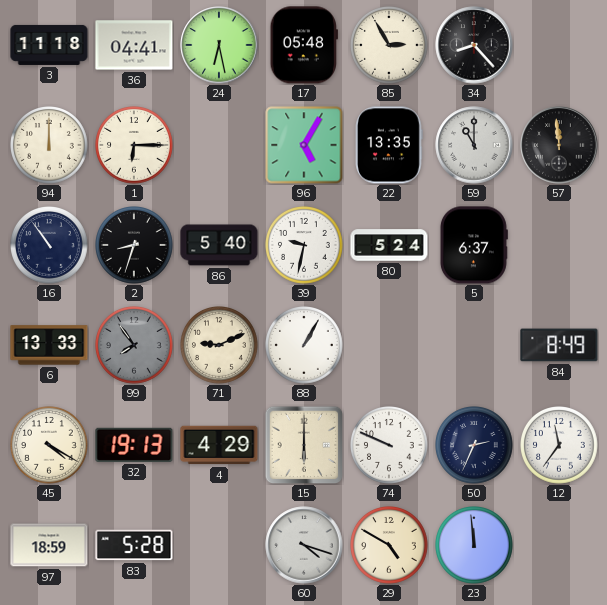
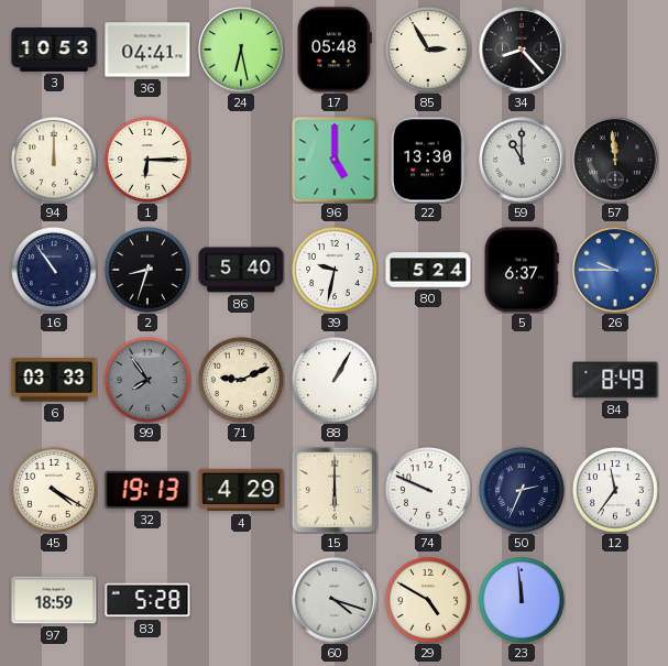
3: 11:18 -> 10:53
96: 5:05 -> 5:00
22: 13:35 -> 13:30
26: none -> 9:45
6: 13:33 -> 03:33
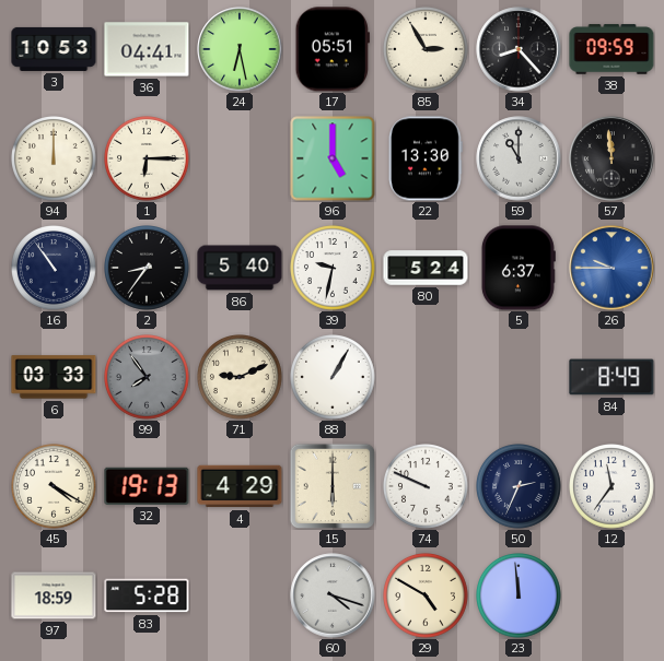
17: 05:48 -> 05:51
38: none -> 09:59
2: 8:33 -> 8:36
